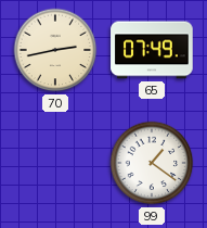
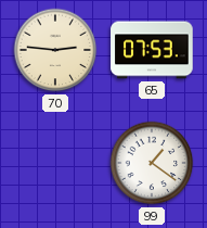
70: 2:43 -> 2:46
65: 07:49 -> 07:53
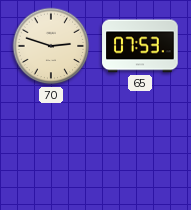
70: 2:46 -> 2:48
99: 1:21 -> none
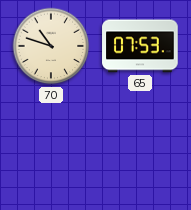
70: 2:48 -> 10:48
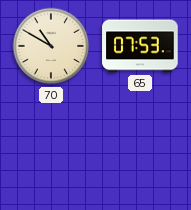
70: 10:48 -> 10:50
